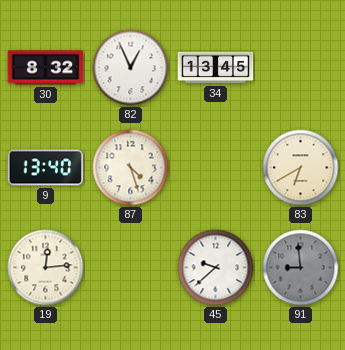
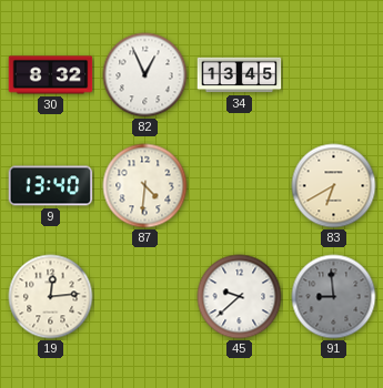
87: 4:27 -> 4:31
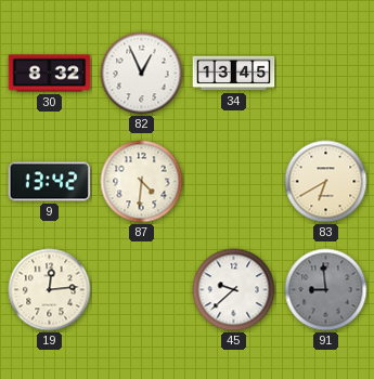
9: 13:40 -> 13:42
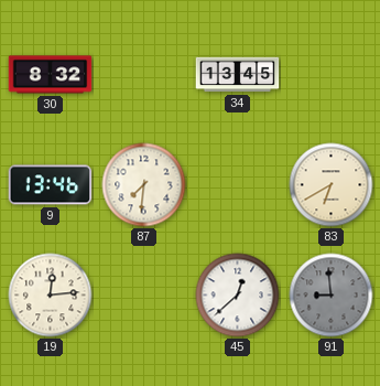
82: 12:56 -> none
9: 13:42 -> 13:46
87: 4:31 -> 7:31
45: 9:38 -> 12:38
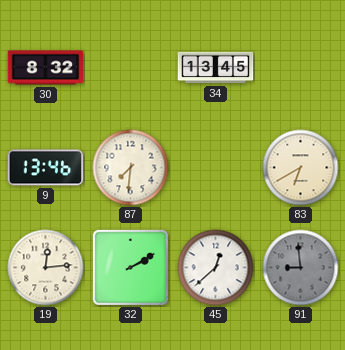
32: none -> 2:10
